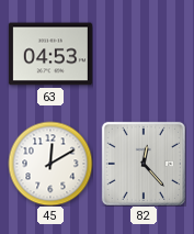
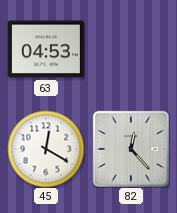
45: 12:10 -> 12:20
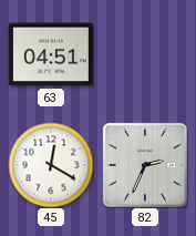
63: 04:53 -> 04:51
82: 12:23 -> 2:34
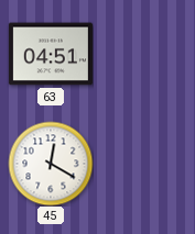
82: 2:34 -> none
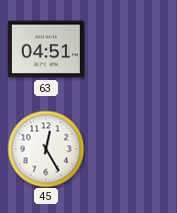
45: 12:20 -> 12:25
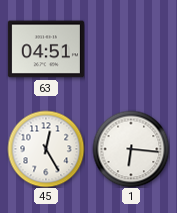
1: none -> 6:16
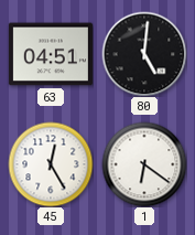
80: none -> 5:01
1: 6:16 -> 6:21
